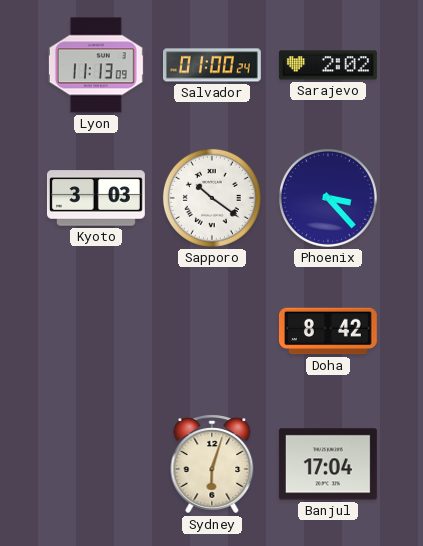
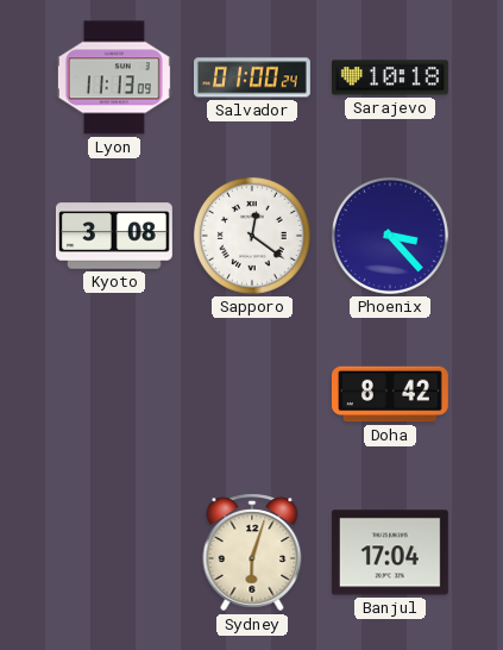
Sarajevo: 2:02 -> 10:18
Kyoto: 3:03 -> 3:08
Sapporo: 10:21 -> 12:21
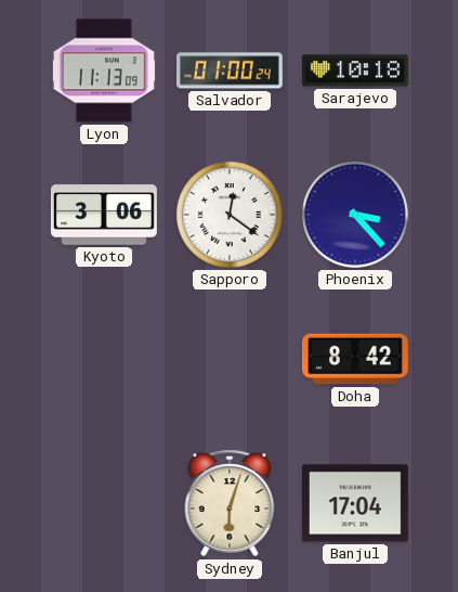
Kyoto: 3:08 -> 3:06
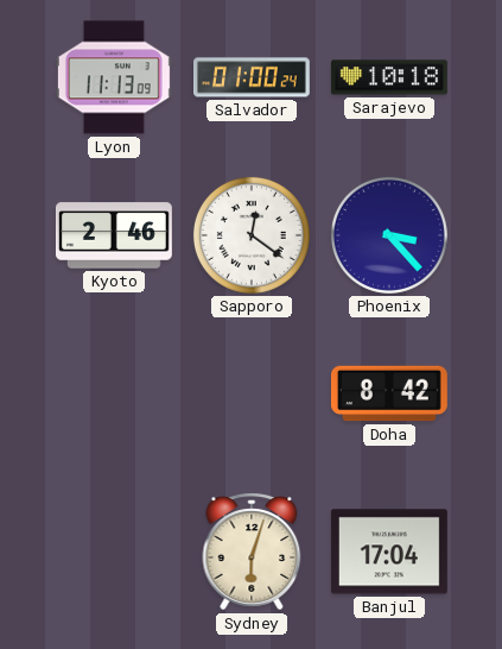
Kyoto: 3:06 -> 2:46
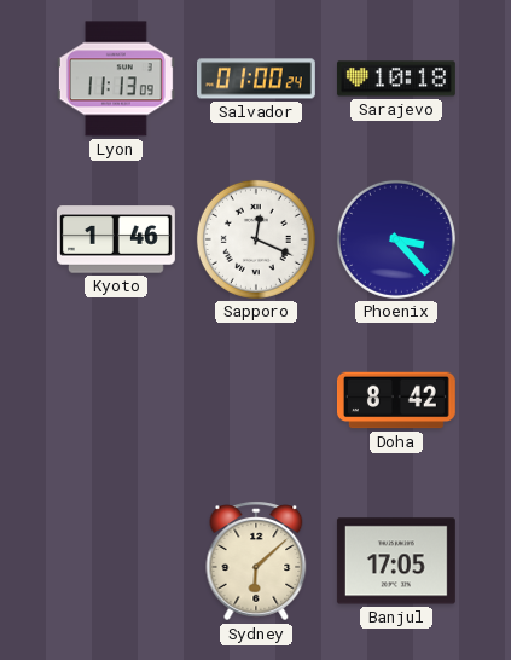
Kyoto: 2:46 -> 1:46
Sapporo: 12:21 -> 12:19
Sydney: 6:03 -> 6:08
Banjul: 17:04 -> 17:05
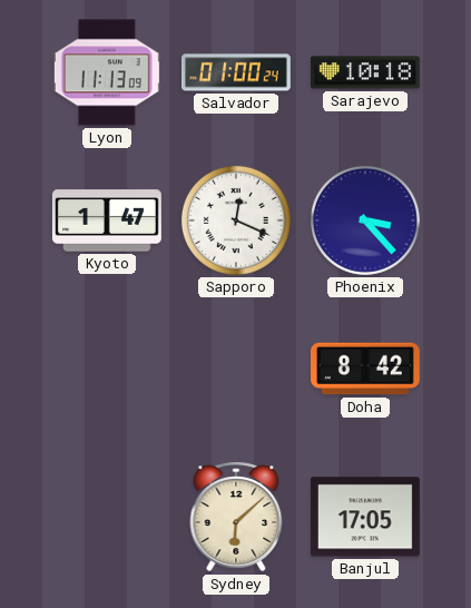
Kyoto: 1:46 -> 1:47
